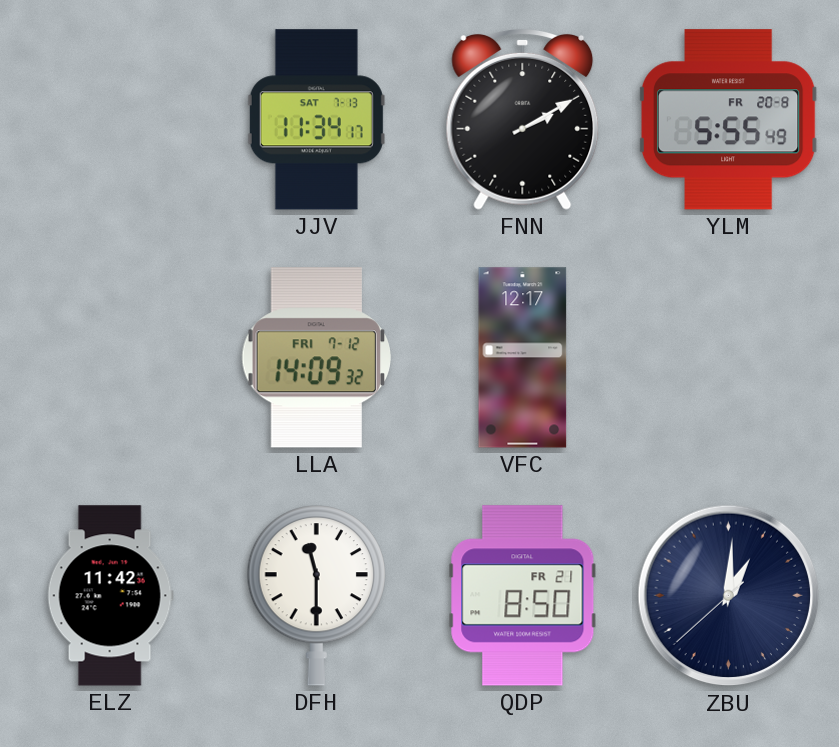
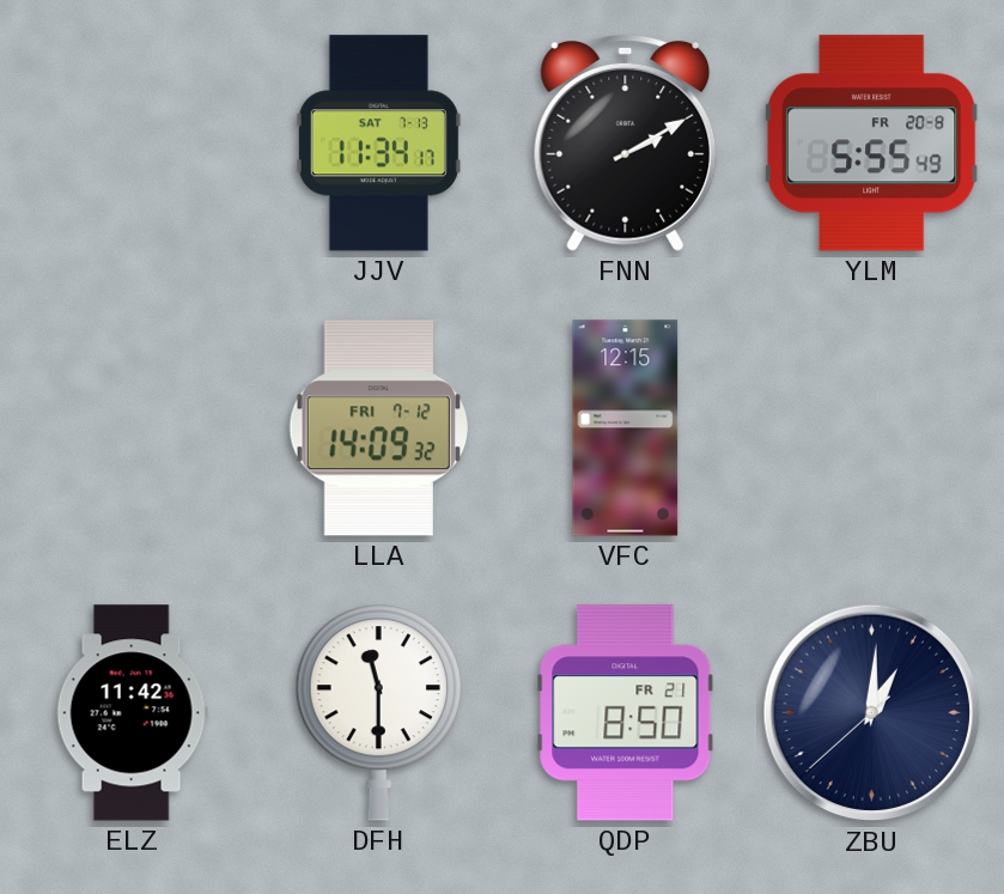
VFC: 12:17 -> 12:15
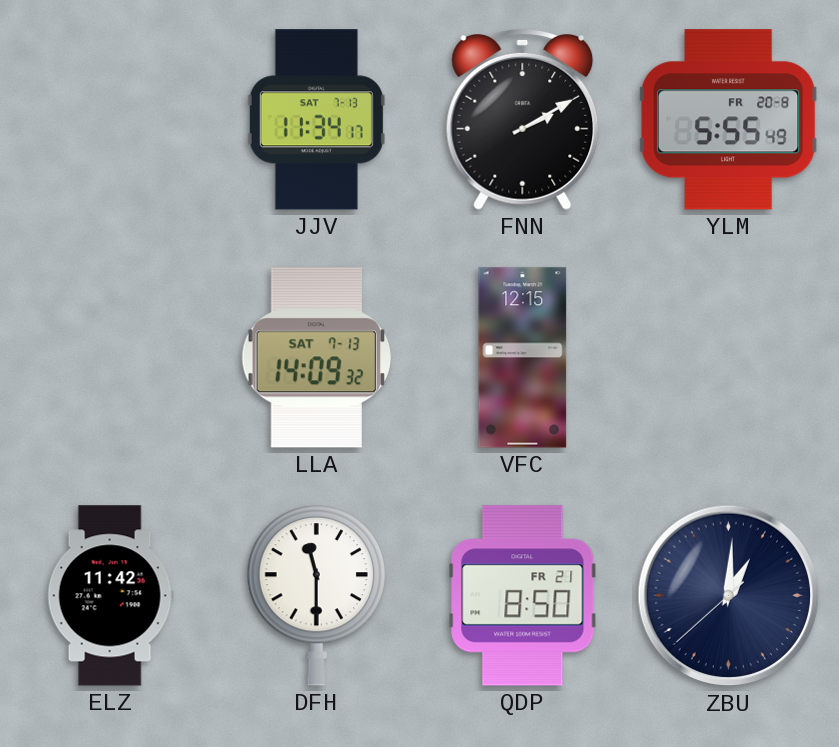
LLA date: FRI 7-12 -> SAT 7-13
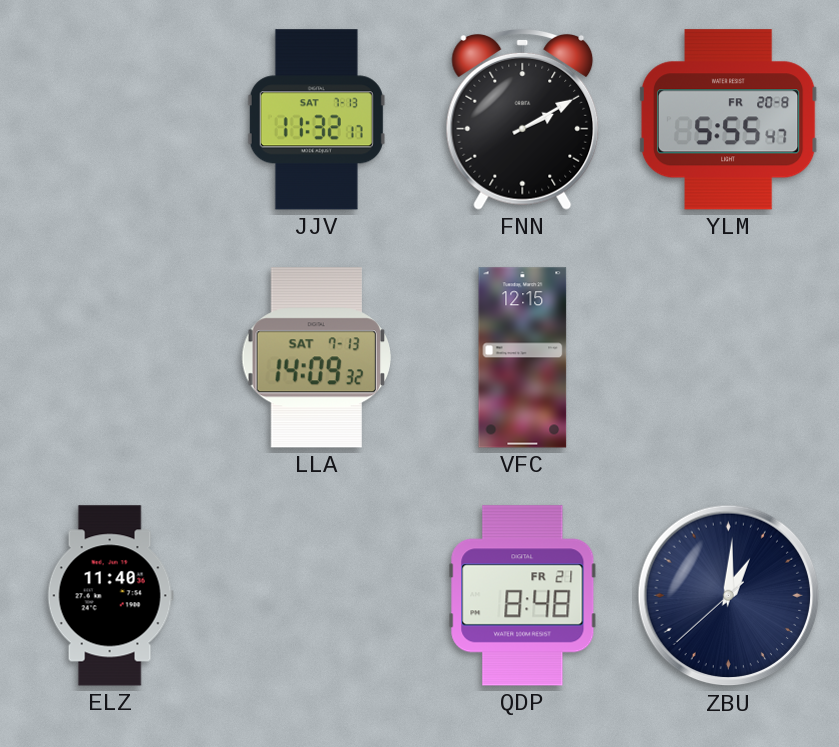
JJV: 11:34 -> 11:32
YLM: 5:55:49 -> 5:55:47
ELZ: 11:42 -> 11:40
DFH: 11:30 -> none
QDP: 8:50 -> 8:48
